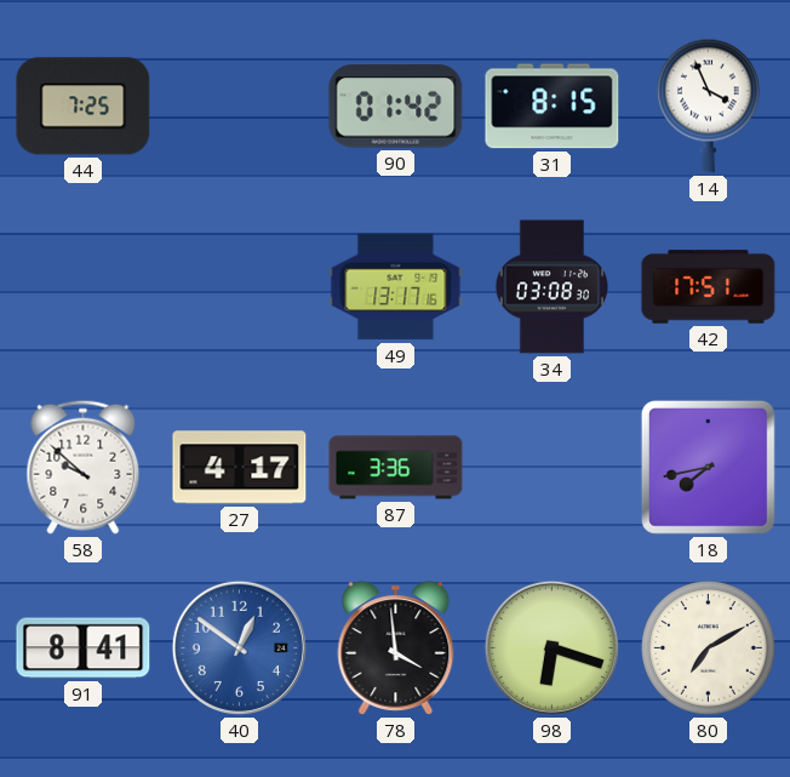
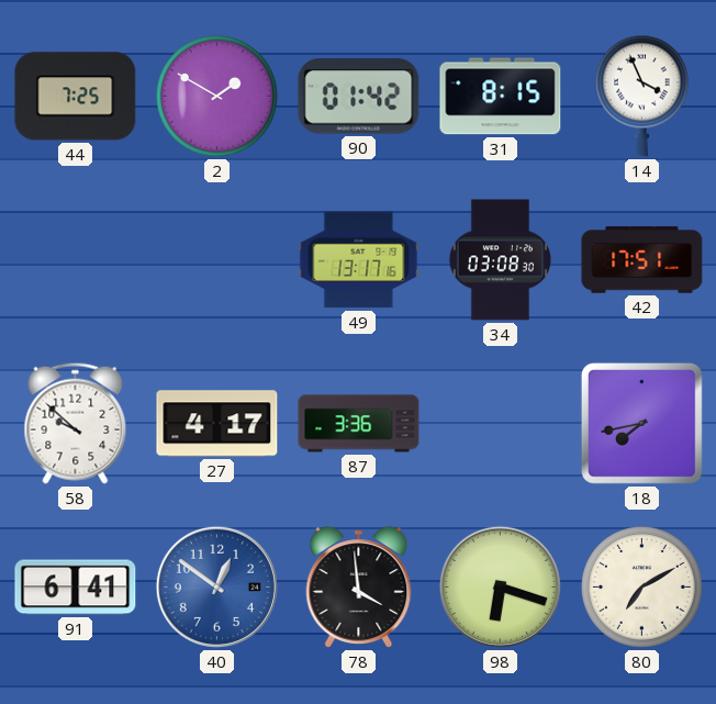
2: none -> 1:50
91: 8:41 -> 6:41
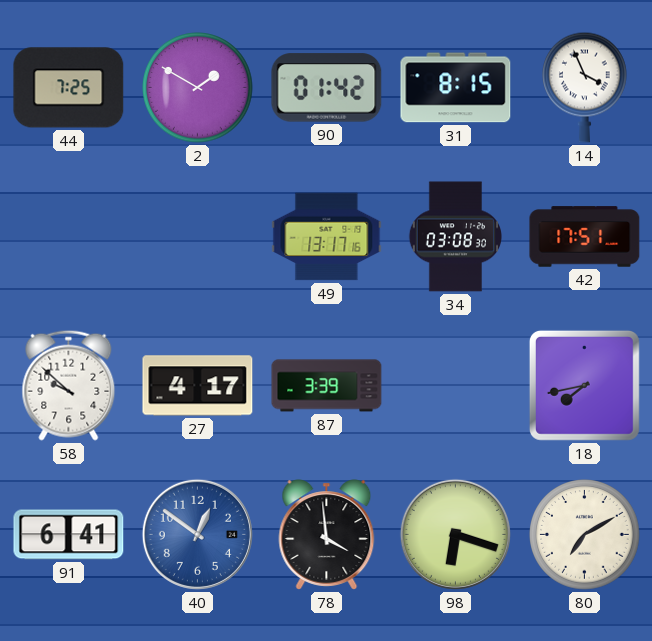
87: 3:36 -> 3:39
